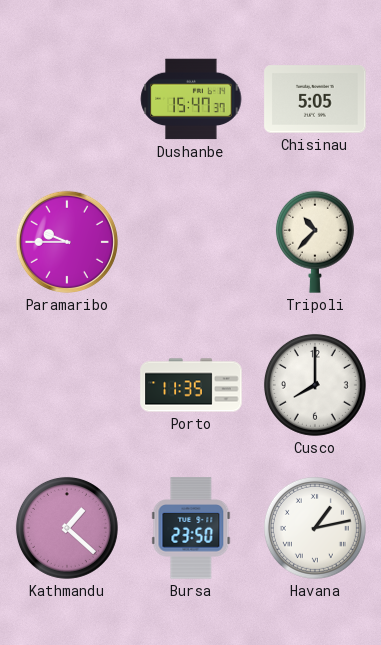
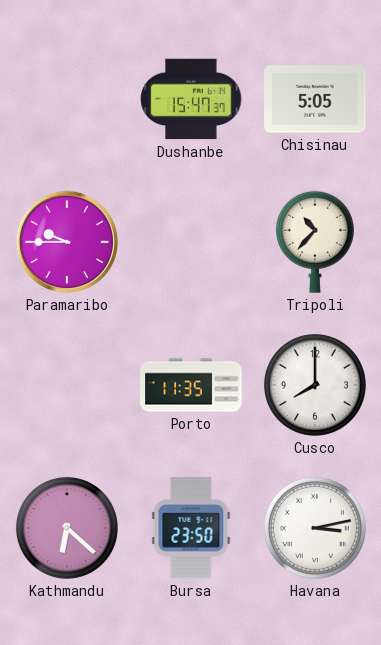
Kathmandu: 1:22 -> 6:22
Havana: 1:13 -> 3:13
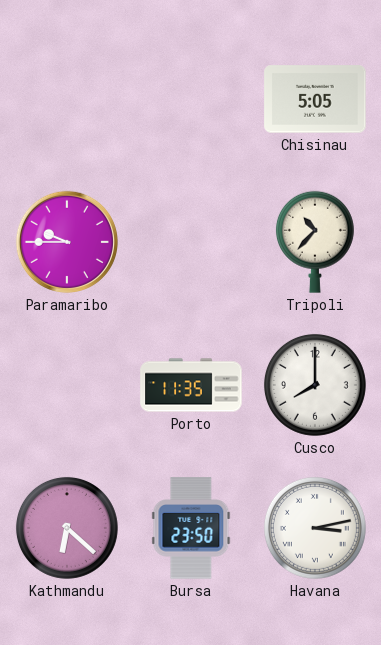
Dushanbe: 15:47 -> none
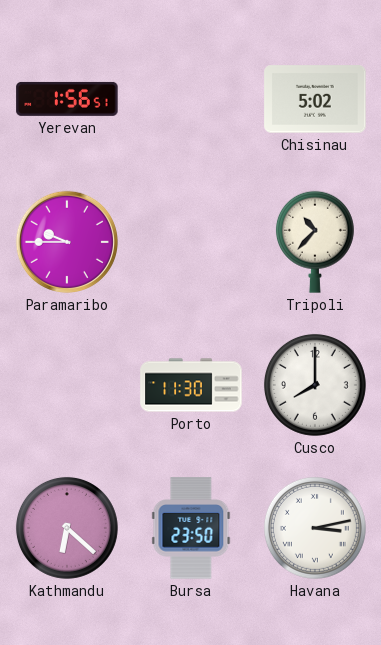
Yerevan: none -> 1:56
Chisinau: 5:05 -> 5:02
Porto: 11:35 -> 11:30
